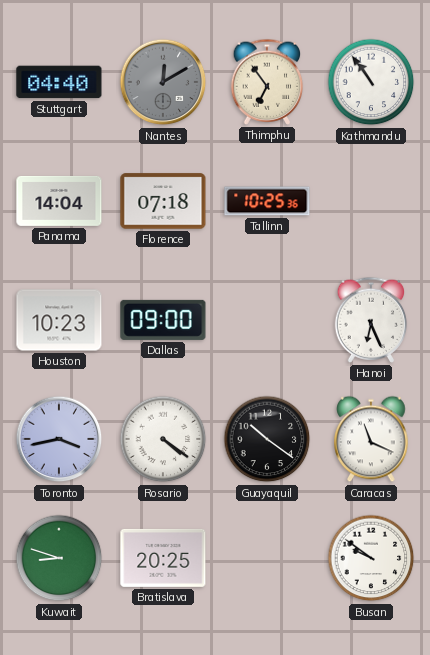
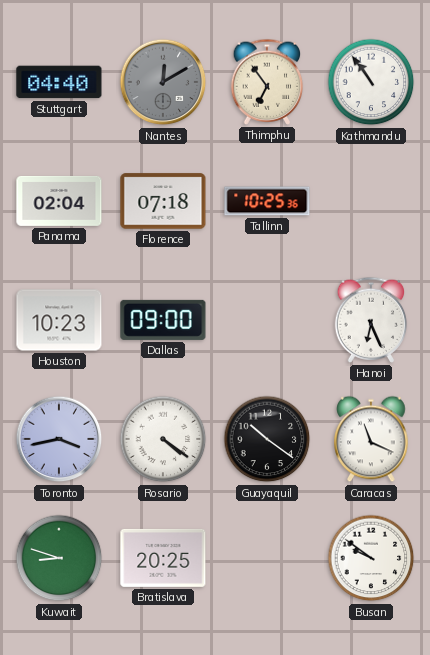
Panama: 14:04 -> 02:04
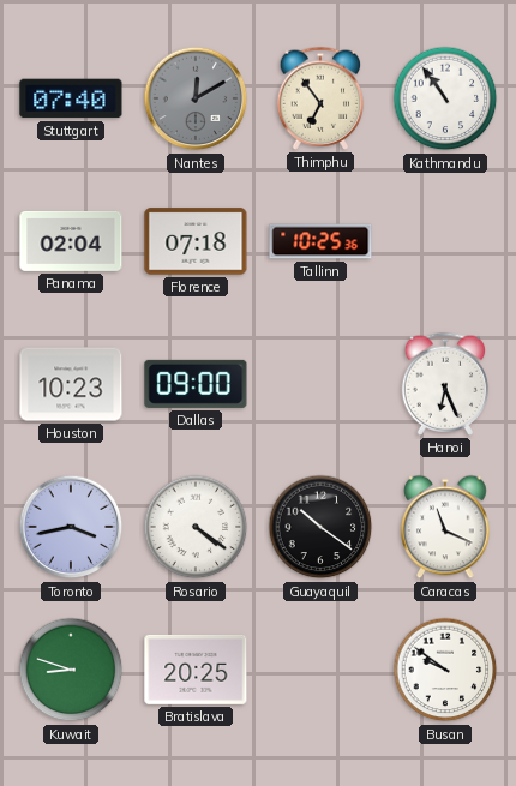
Stuttgart: 04:40 -> 07:40
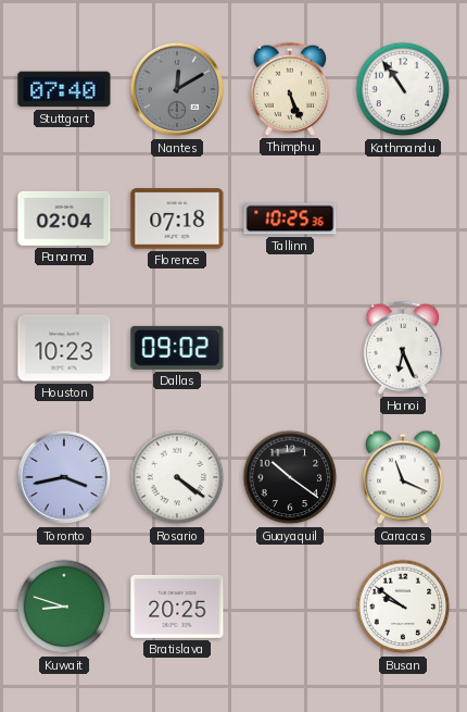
Thimphu: 6:54 -> 5:26
Dallas: 09:00 -> 09:02
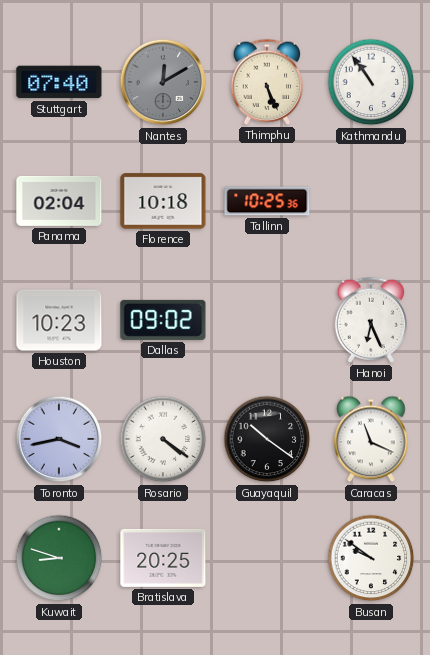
Florence: 07:18 -> 10:18
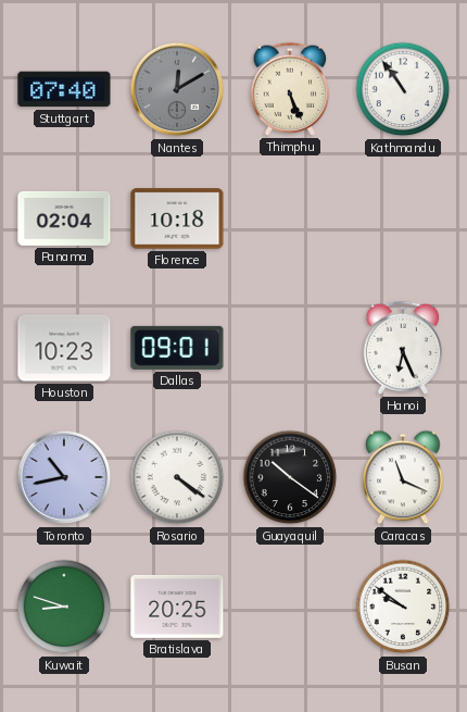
Tallinn: 10:25 -> none
Dallas: 09:02 -> 09:01
Toronto: 3:43 -> 10:43
